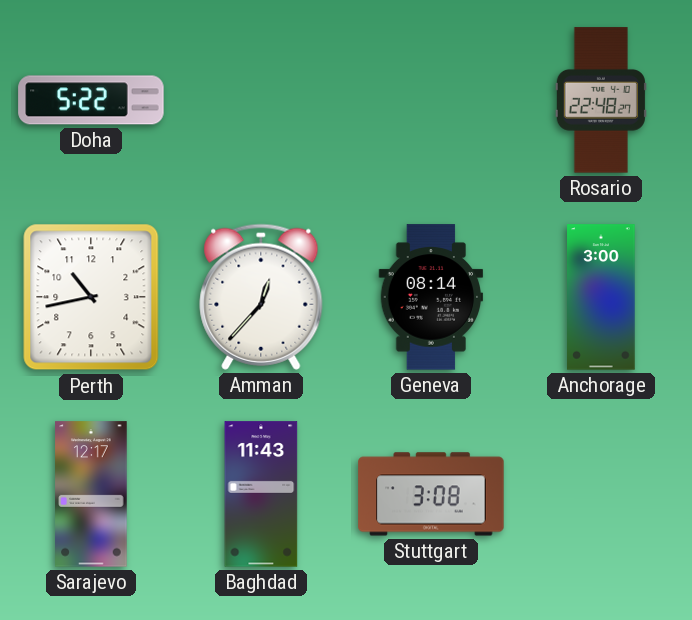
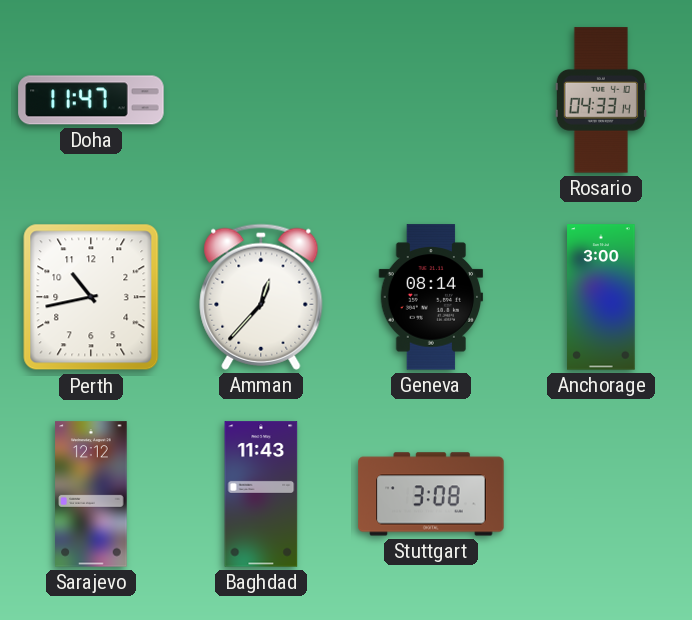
Doha: 5:22 -> 11:47
Rosario: 22:48 -> 04:33
Sarajevo: 12:17 -> 12:12
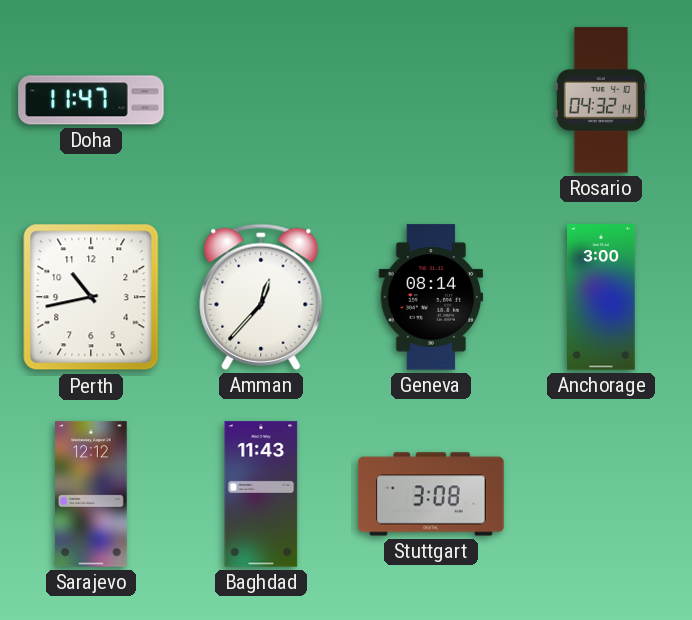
Rosario: 04:33 -> 04:32
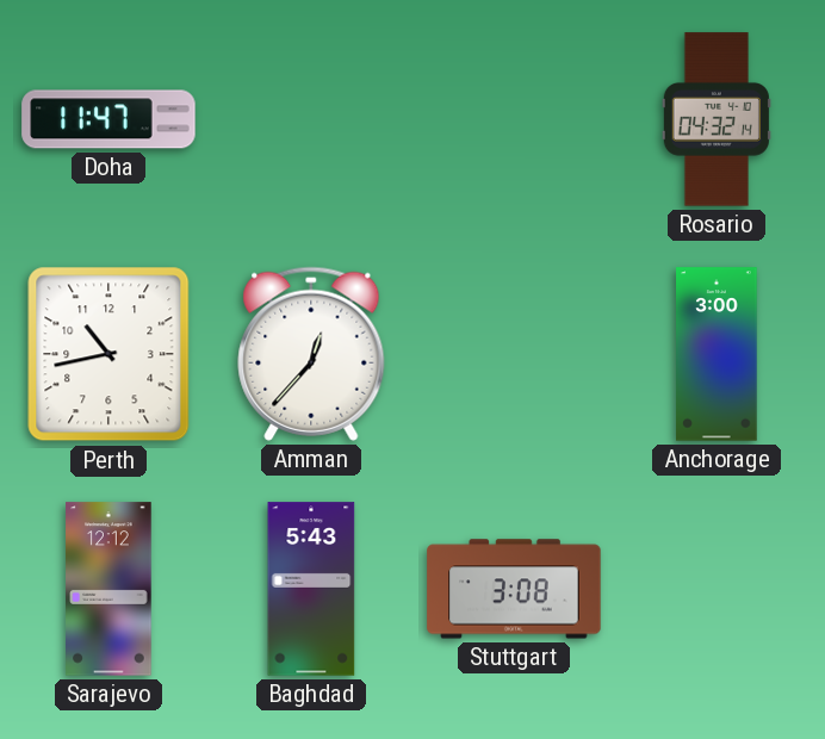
Geneva: 08:14 -> none
Baghdad: 11:43 -> 5:43
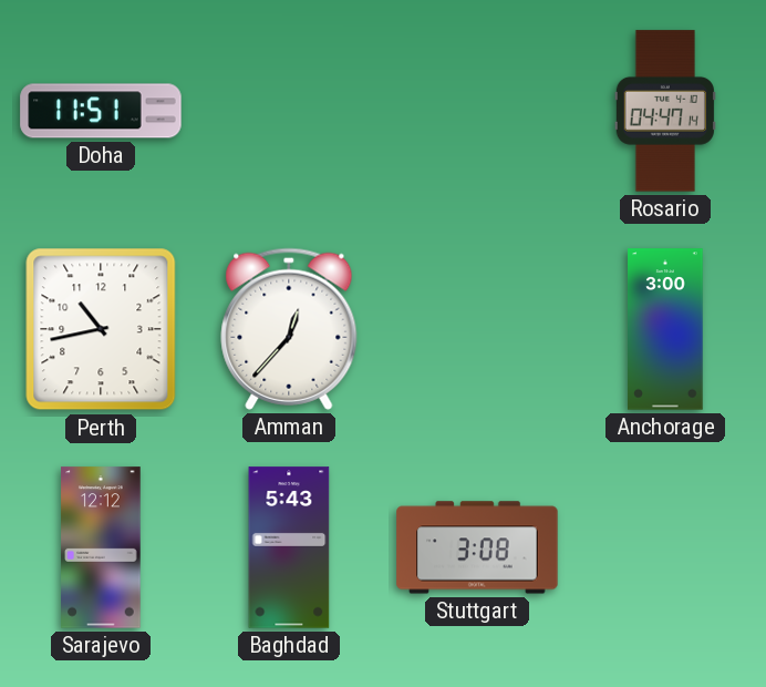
Doha: 11:47 -> 11:51
Rosario: 04:32 -> 04:47
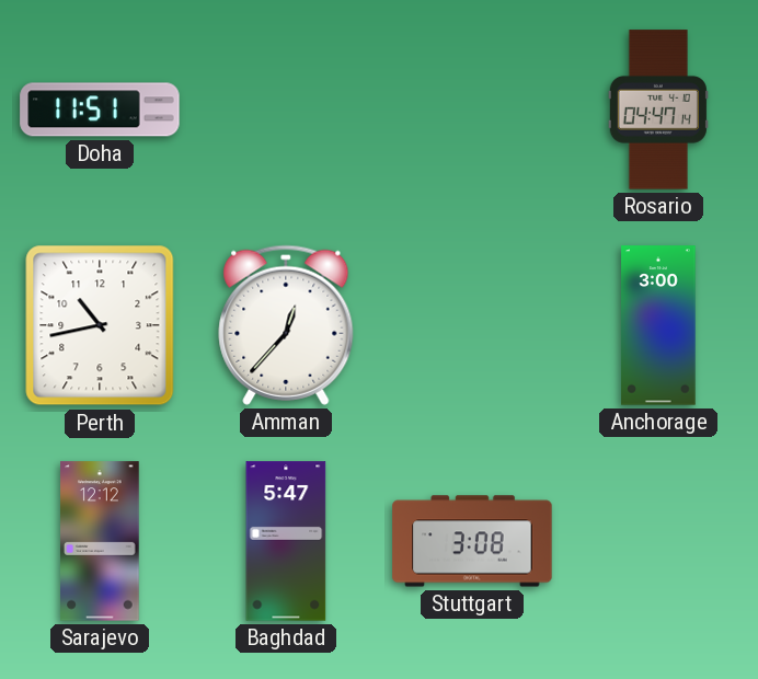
Baghdad: 5:43 -> 5:47
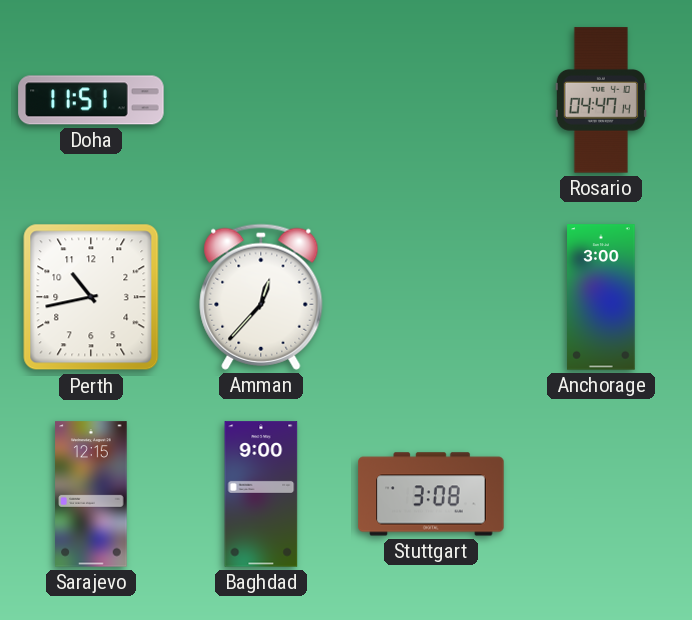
Sarajevo: 12:12 -> 12:15
Baghdad: 5:47 -> 9:00
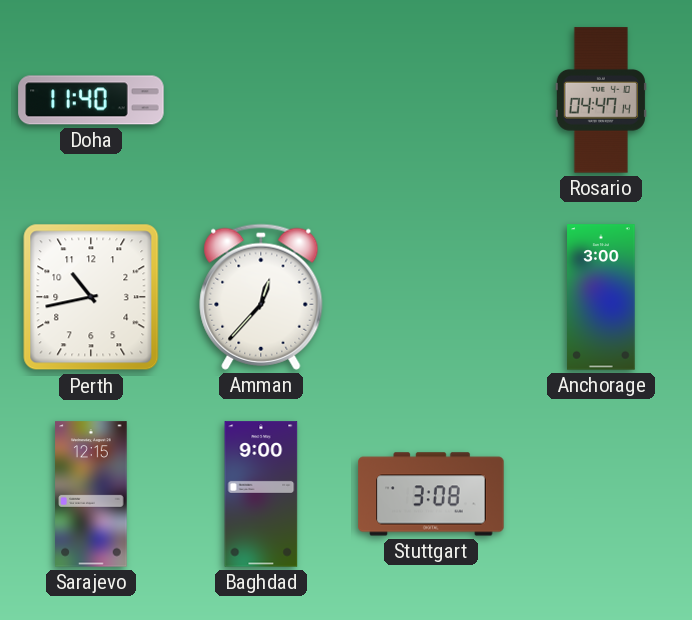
Doha: 11:51 -> 11:40
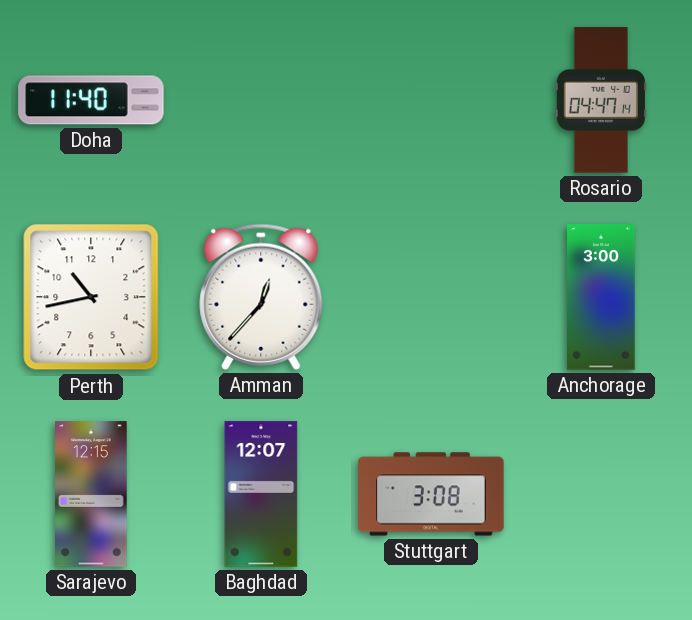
Baghdad: 9:00 -> 12:07
